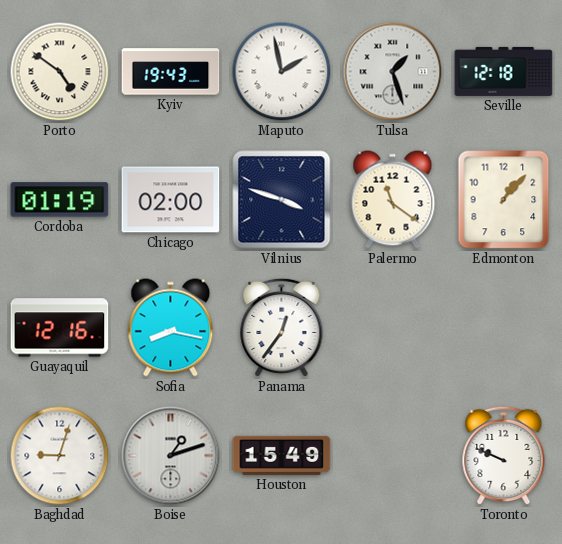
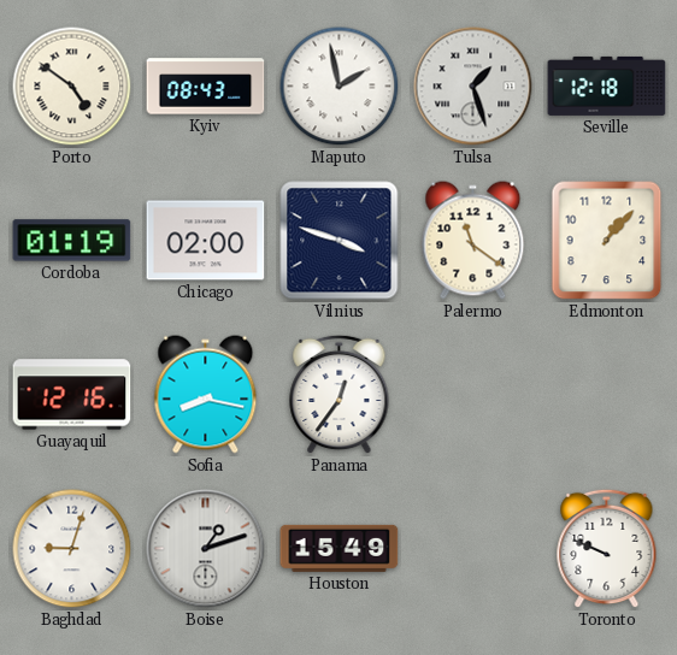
Kyiv: 19:43 -> 08:43
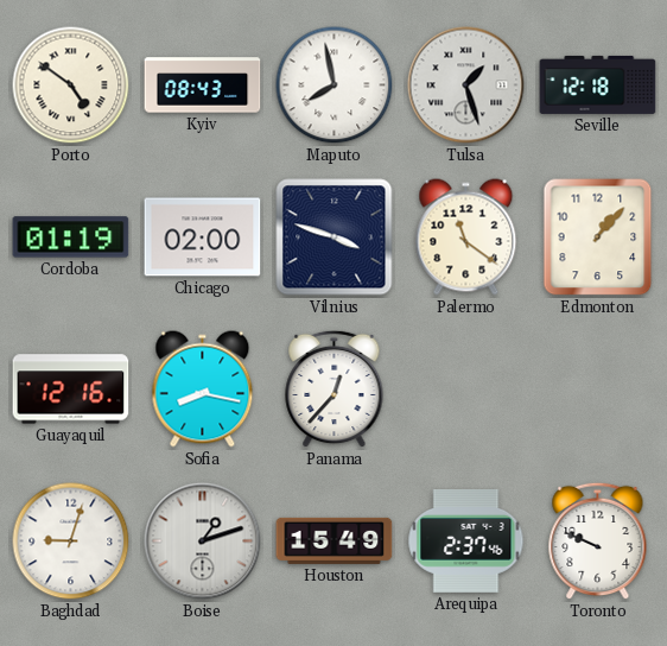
Maputo: 1:58 -> 7:58
Panama: 12:36 -> 12:37
Arequipa: none -> 2:37
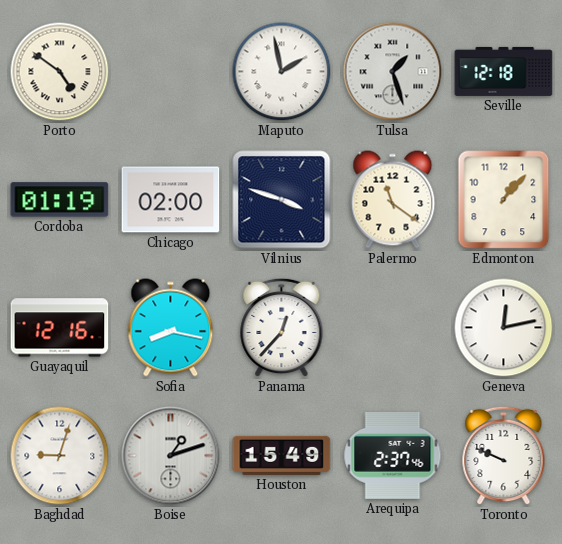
Kyiv: 08:43 -> none
Maputo: 7:58 -> 1:58
Geneva: none -> 12:13
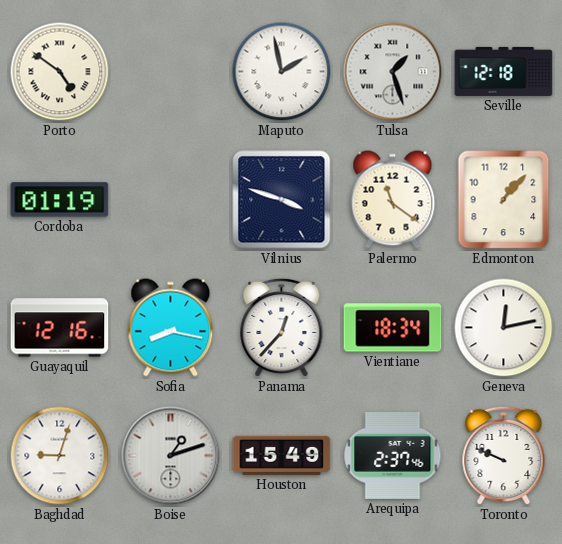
Chicago: 02:00 -> none
Vientiane: none -> 18:34
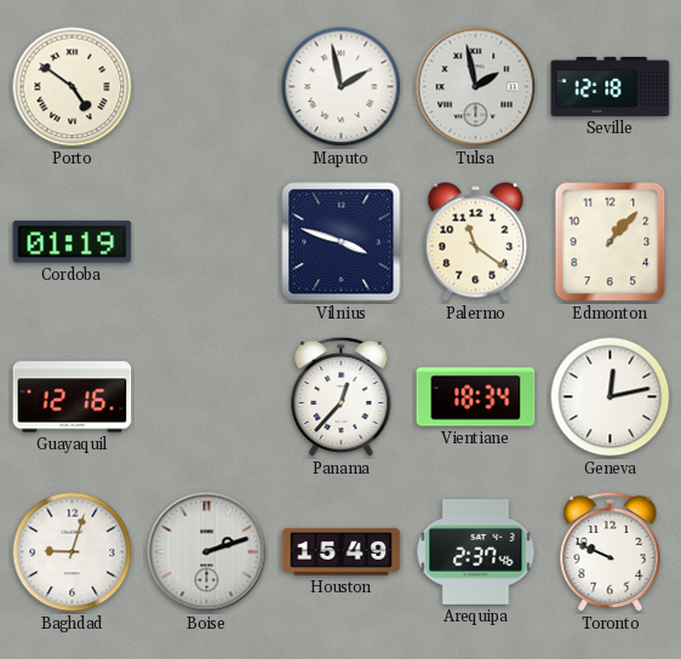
Tulsa: 1:27 -> 1:58
Sofia: 8:17 -> none
Boise: 1:12 -> 2:12
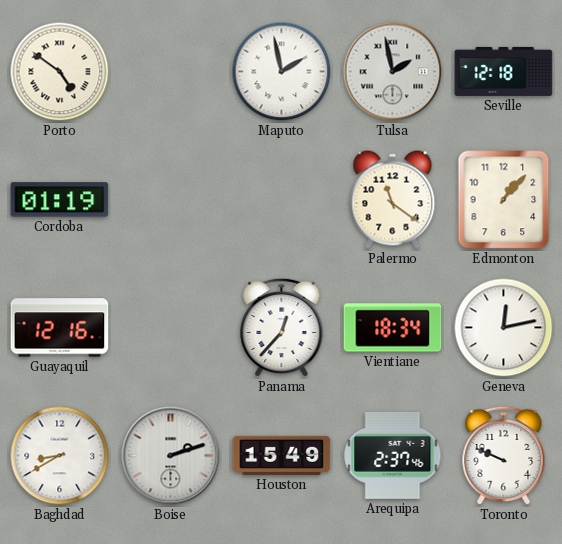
Vilnius: 3:48 -> none
Baghdad: 9:03 -> 8:40
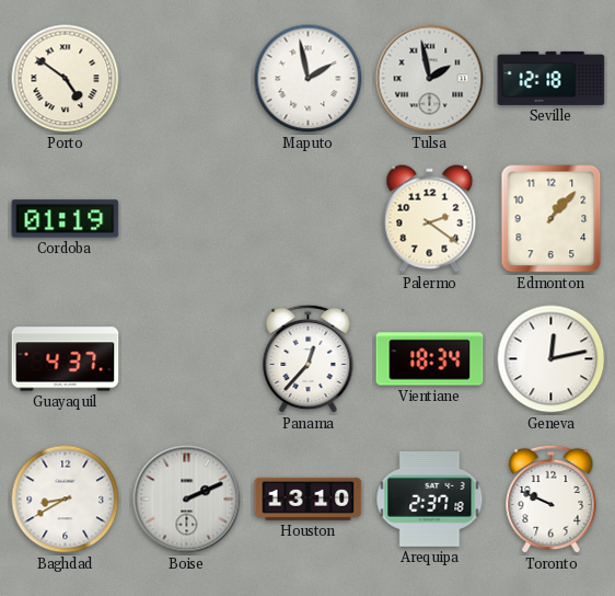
Palermo: 11:21 -> 2:21
Guayaquil: 12:16 -> 4:37
Boise: 2:12 -> 2:11
Houston: 15:49 -> 13:10
Arequipa: 2:37:46 -> 2:37:18
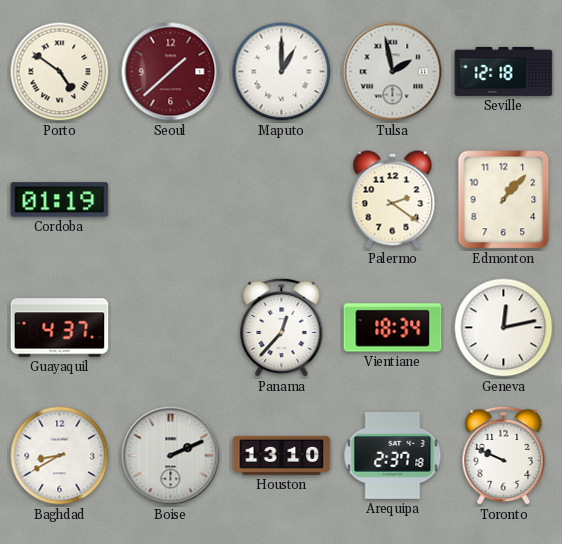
Seoul: none -> 1:38
Maputo: 1:58 -> 1:00
